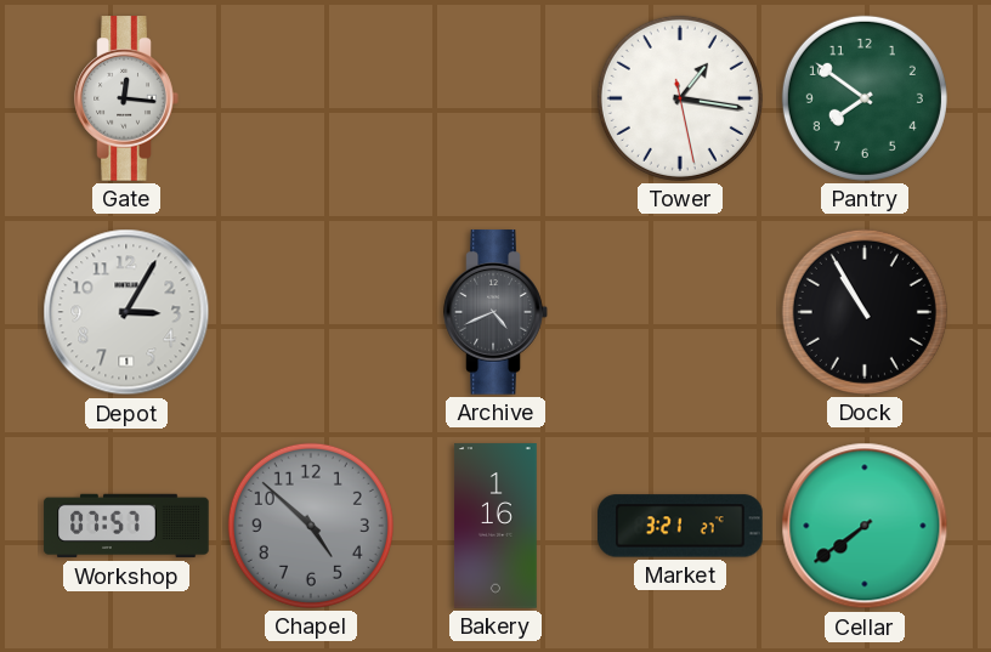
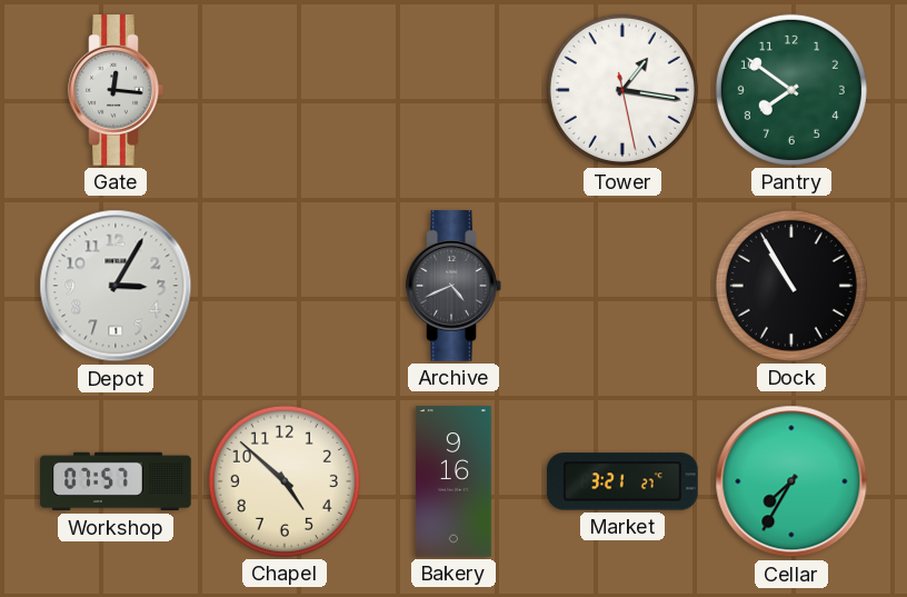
Chapel dial: grey -> cream
Bakery: 1:16 -> 9:16
Cellar: 7:39 -> 7:35
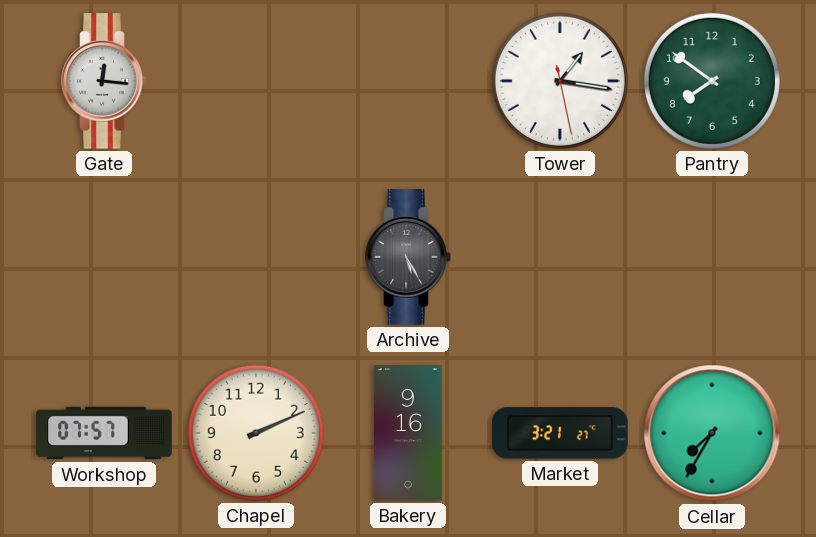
Depot: 3:05 -> none
Archive: 4:41 -> 5:25
Dock: 10:55 -> none
Chapel: 4:52 -> 2:11
